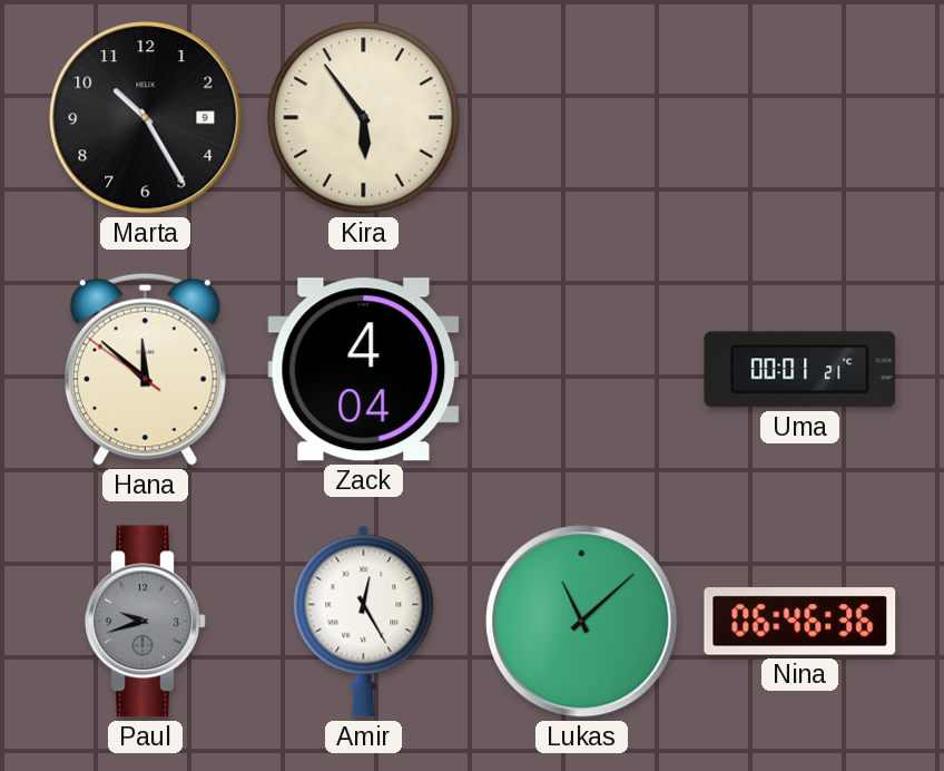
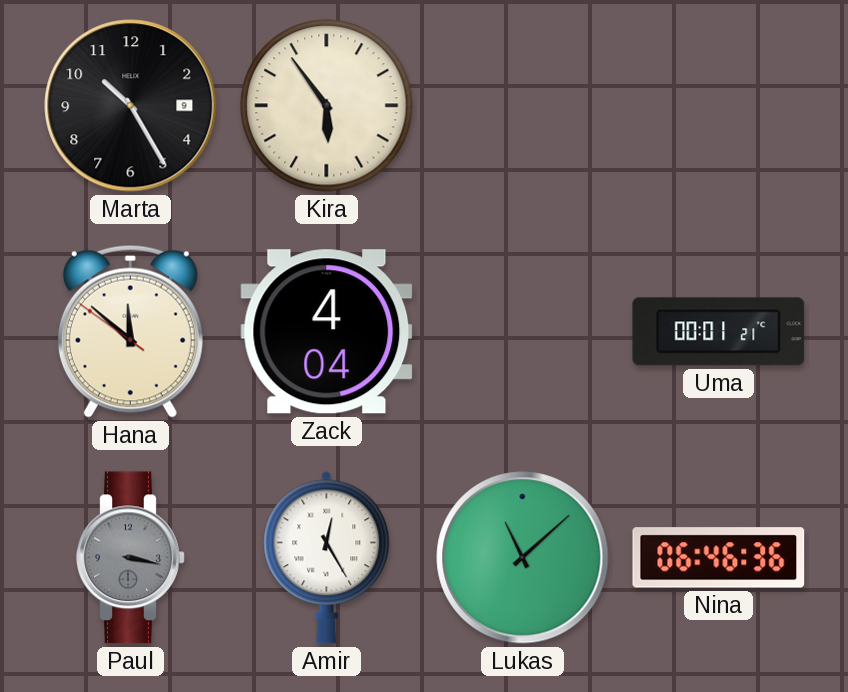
Paul: 9:42 -> 3:17
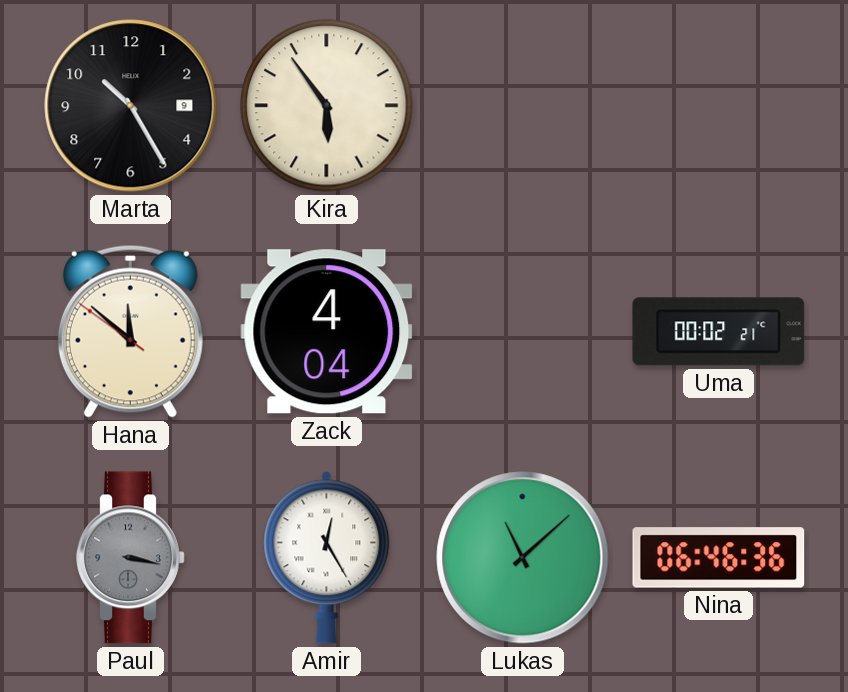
Uma: 00:01 -> 00:02
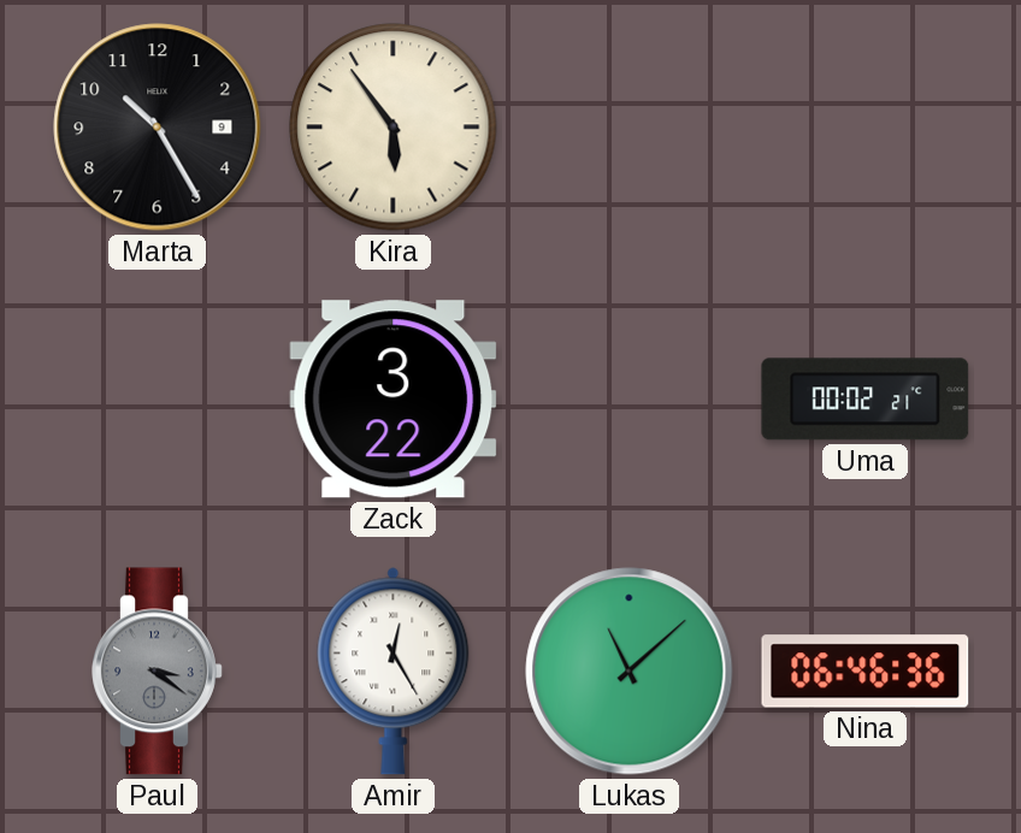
Hana: 11:51 -> none
Zack: 4:04 -> 3:22
Paul: 3:17 -> 3:21
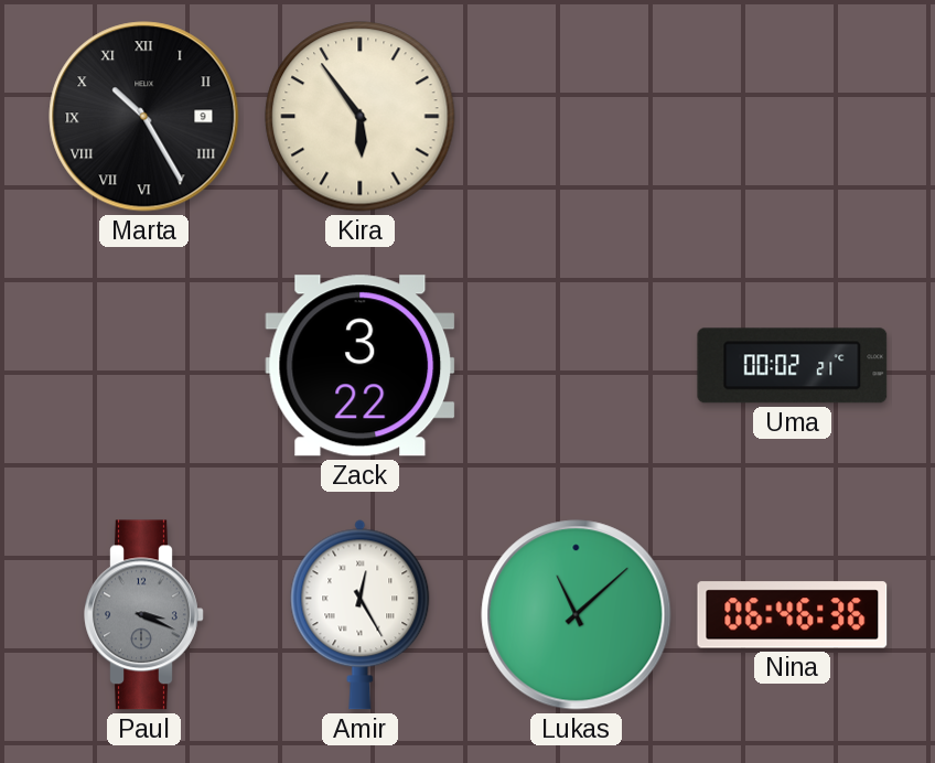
Marta numerals: Arabic -> Roman
Paul: 3:21 -> 3:19
